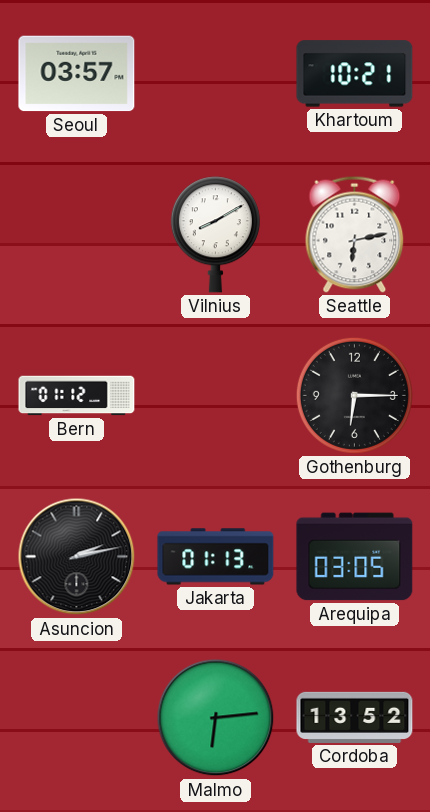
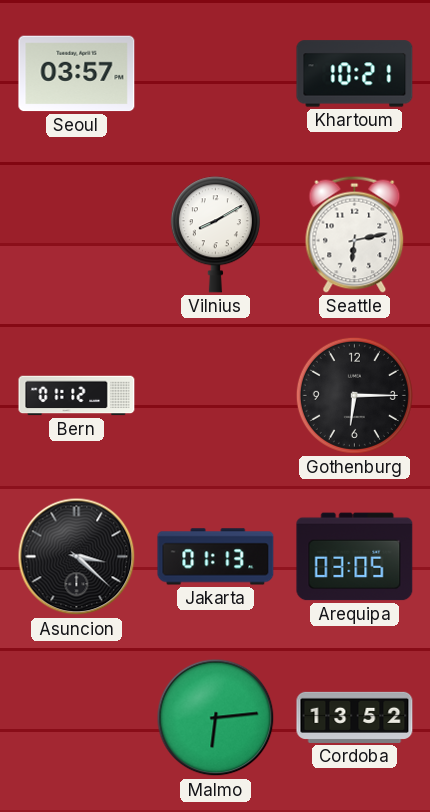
Asuncion: 2:13 -> 3:22
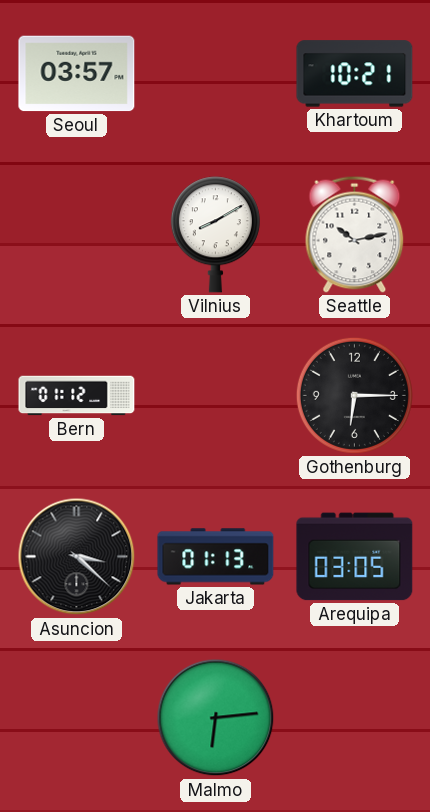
Seattle: 6:13 -> 10:13
Cordoba: 13:52 -> none
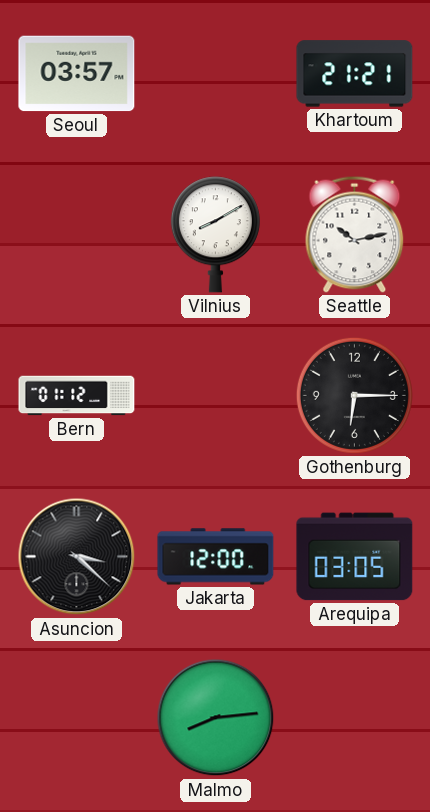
Khartoum: 10:21 -> 21:21
Jakarta: 01:13 -> 12:00
Malmo: 6:14 -> 8:14
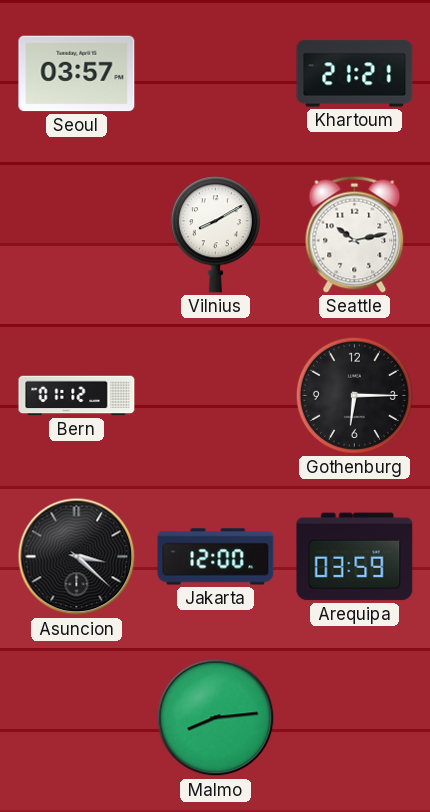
Arequipa: 03:05 -> 03:59
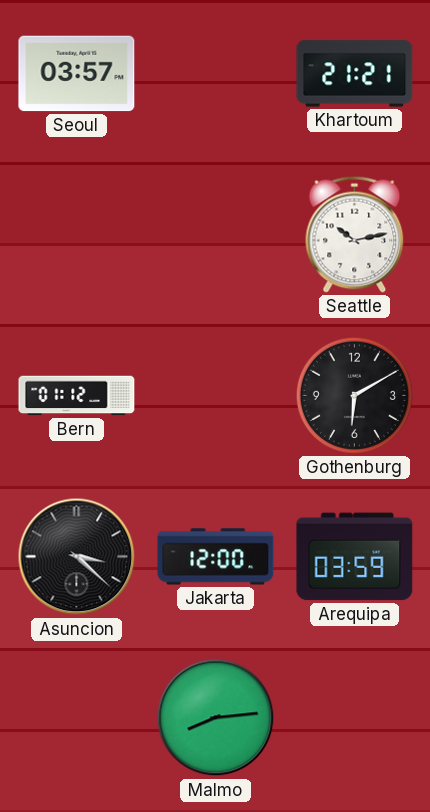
Vilnius: 8:10 -> none
Gothenburg: 6:15 -> 6:10
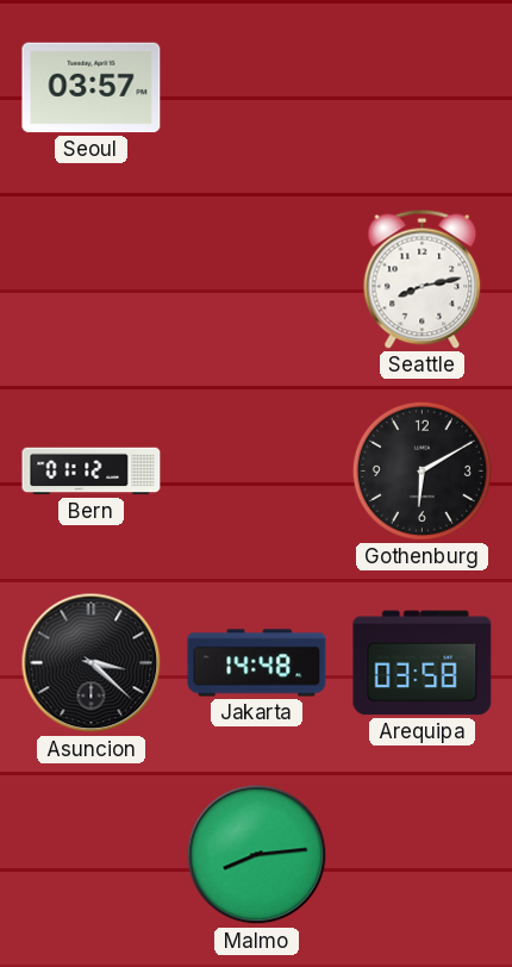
Khartoum: 21:21 -> none
Seattle: 10:13 -> 8:13
Jakarta: 12:00 -> 14:48
Arequipa: 03:59 -> 03:58
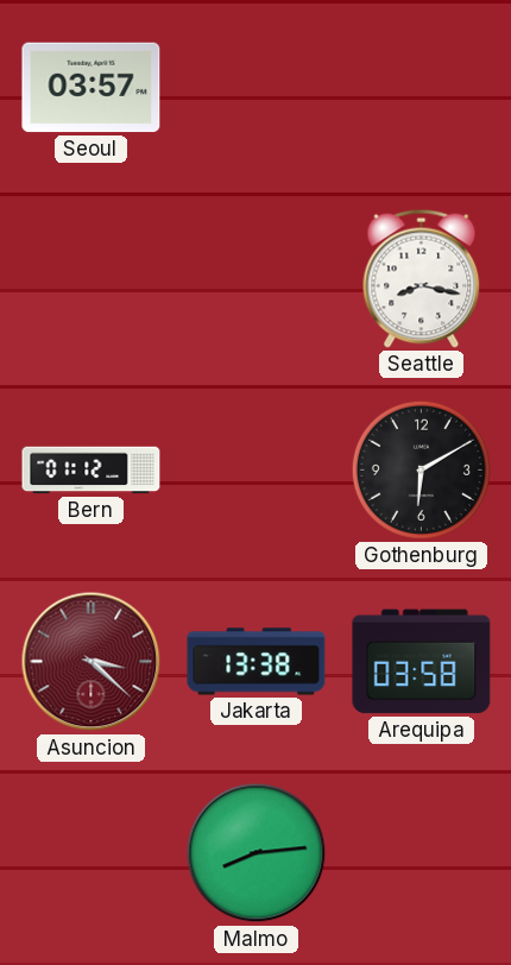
Seattle: 8:13 -> 8:17
Asuncion dial: black -> burgundy
Jakarta: 14:48 -> 13:38
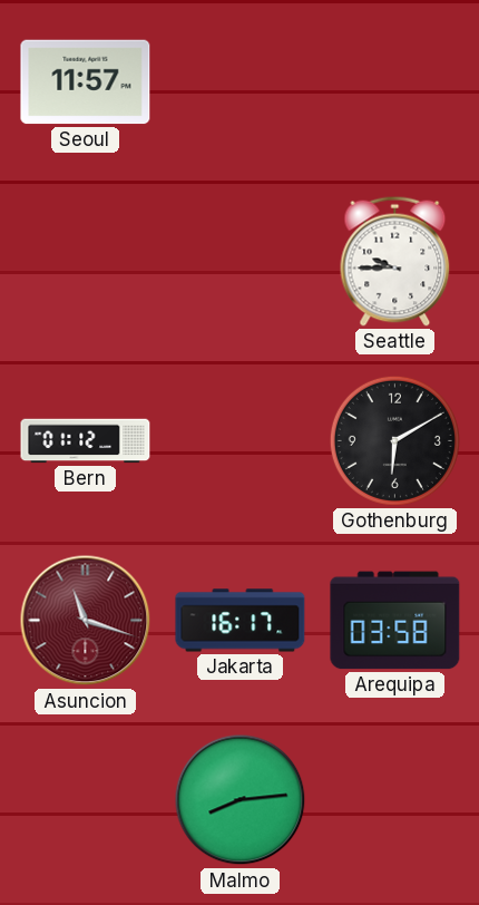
Seoul: 03:57 -> 11:57
Seattle: 8:17 -> 9:45
Asuncion: 3:22 -> 11:18
Jakarta: 13:38 -> 16:17
